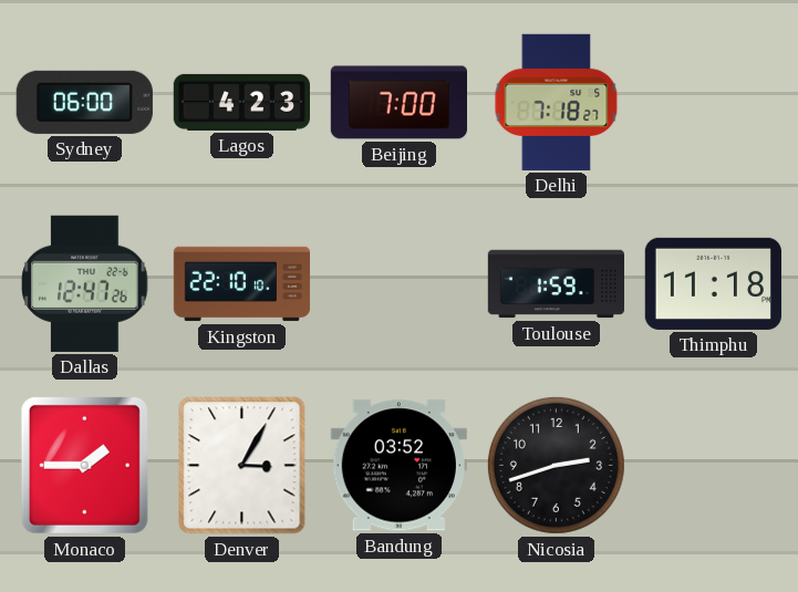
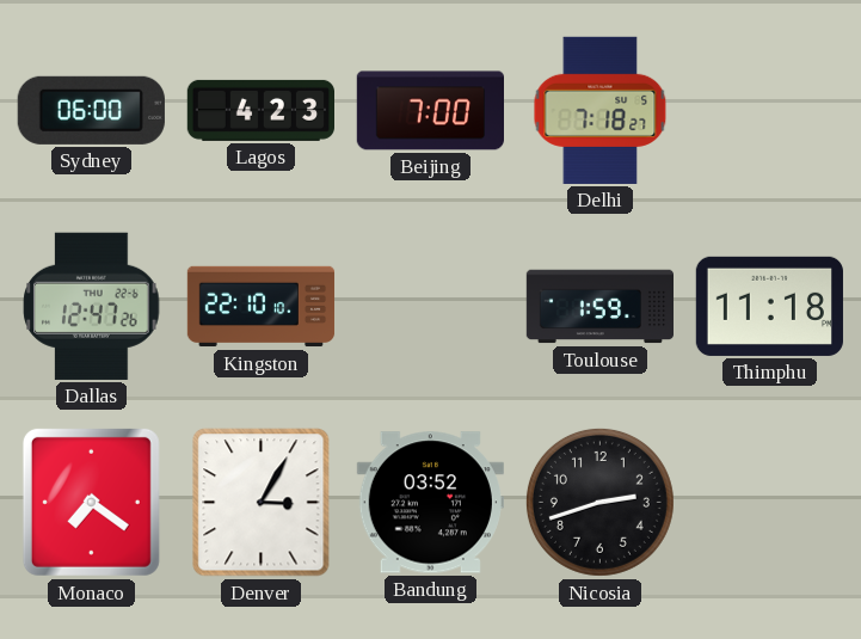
Monaco: 1:45 -> 7:21
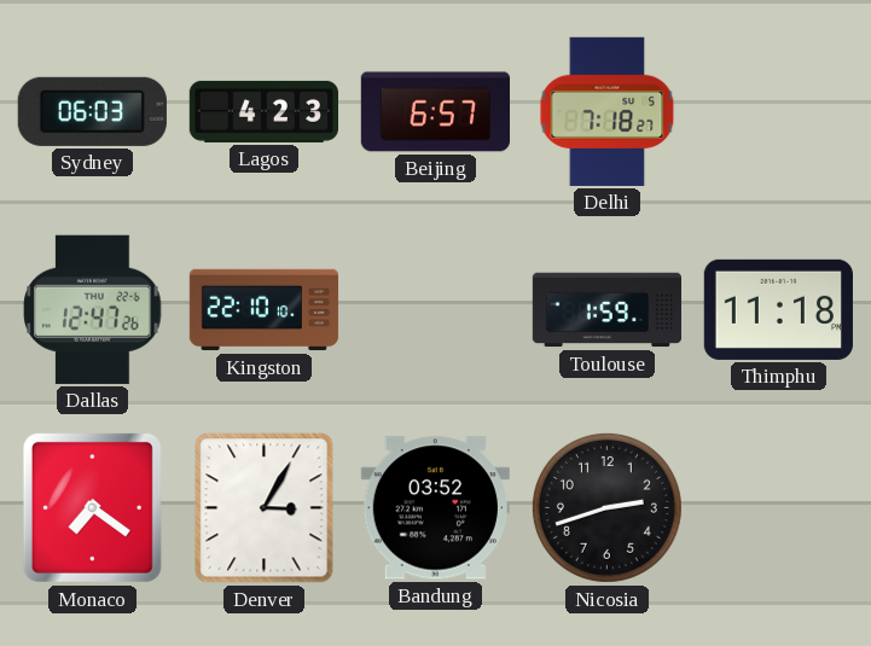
Sydney: 06:00 -> 06:03
Beijing: 7:00 -> 6:57
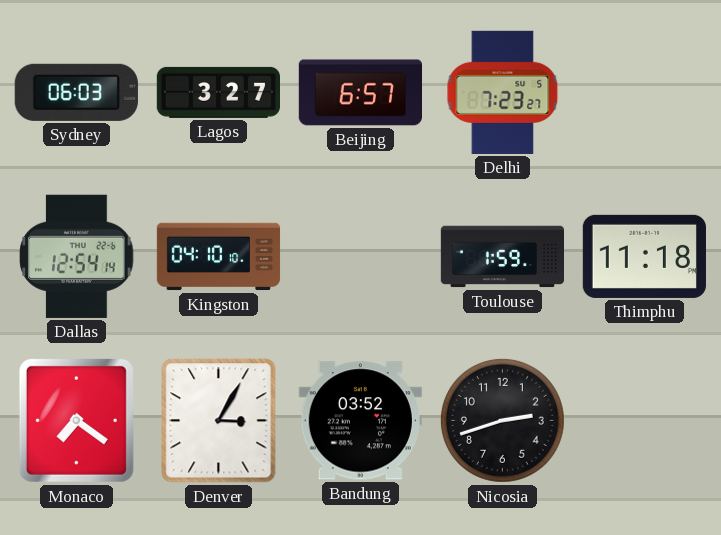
Lagos: 4:23 -> 3:27
Delhi: 7:18 -> 7:23
Dallas: 12:47 -> 12:54
Kingston: 22:10 -> 04:10
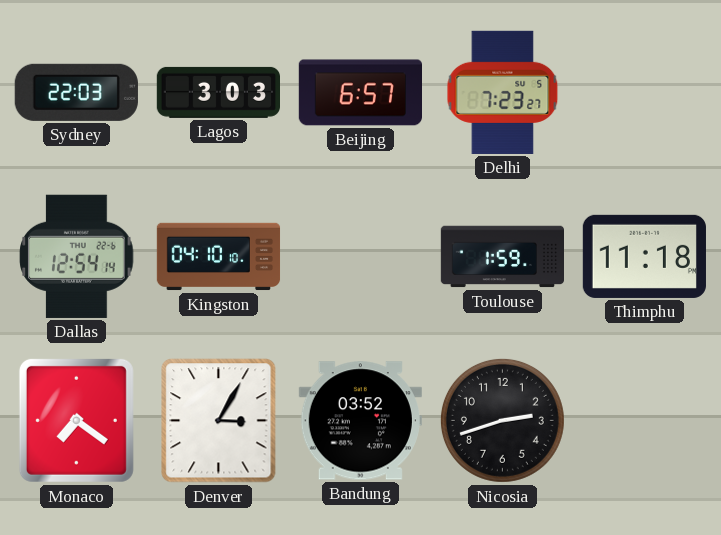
Sydney: 06:03 -> 22:03
Lagos: 3:27 -> 3:03
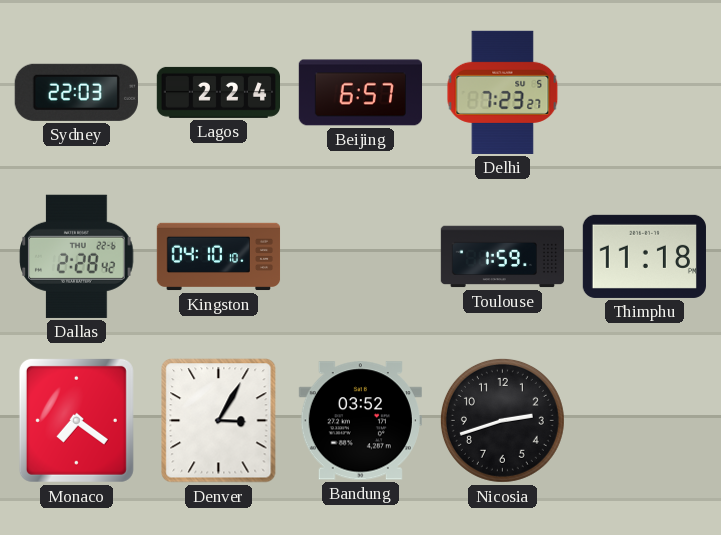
Lagos: 3:03 -> 2:24
Dallas: 12:54 -> 2:28
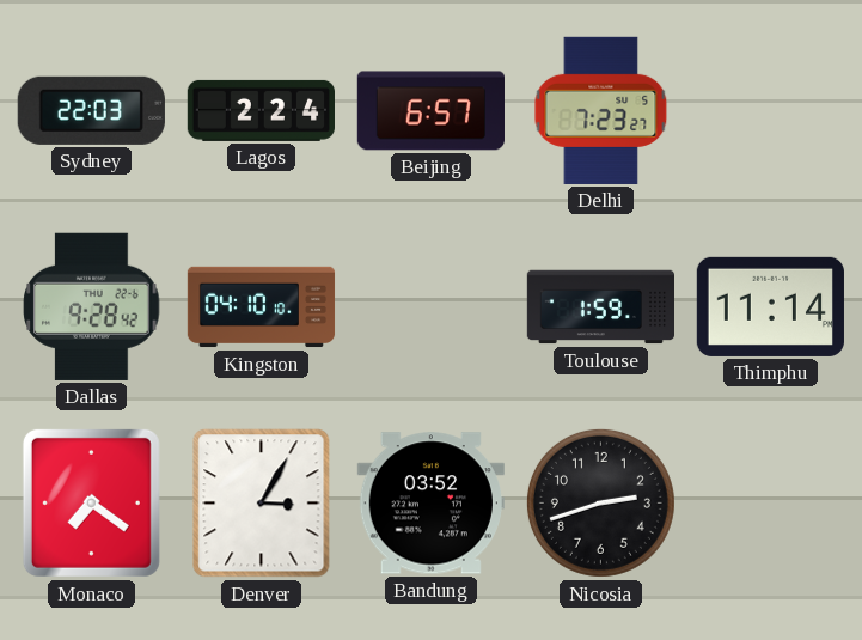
Dallas: 2:28 -> 9:28
Thimphu: 11:18 -> 11:14
